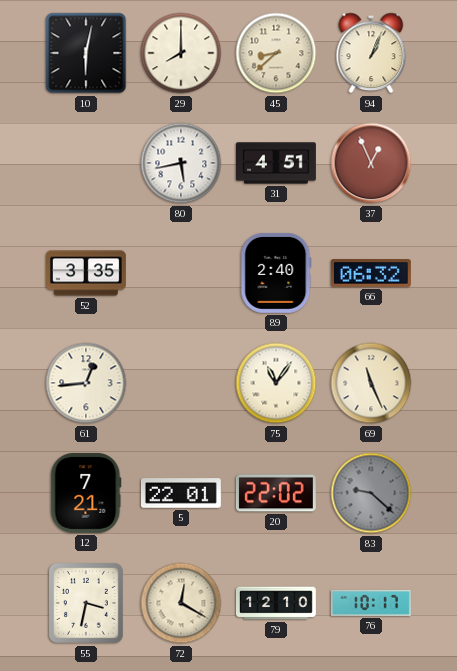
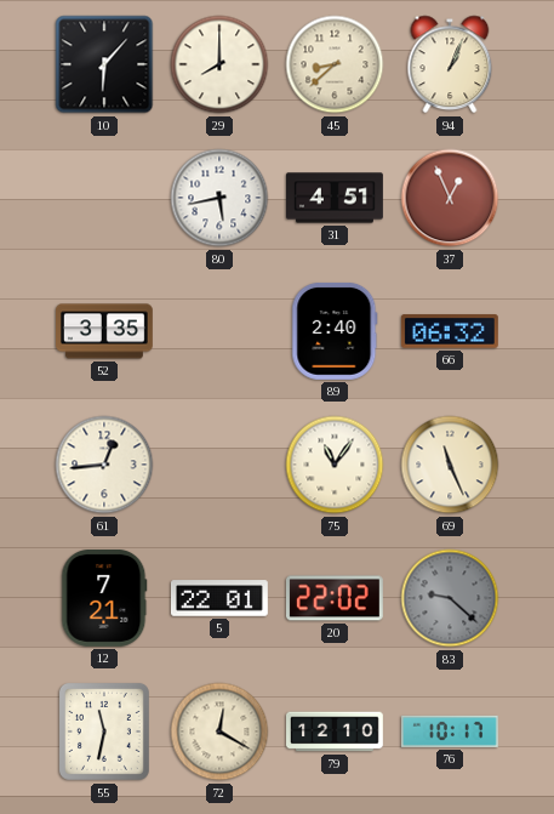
10: 6:02 -> 6:07
55: 3:32 -> 11:32
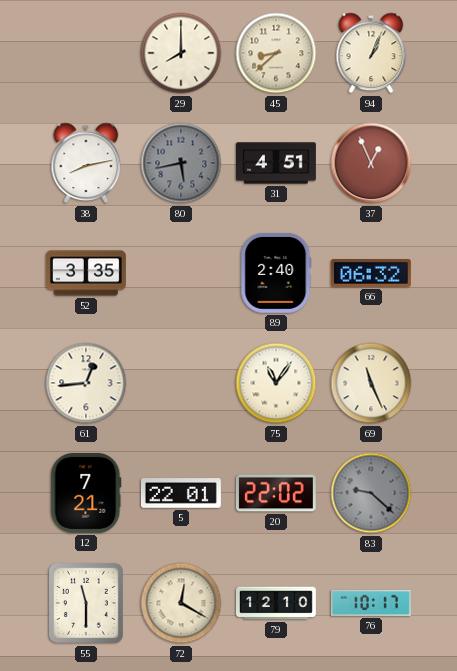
10: 6:07 -> none
38: none -> 8:13
80 dial: white -> grey
55: 11:32 -> 11:30
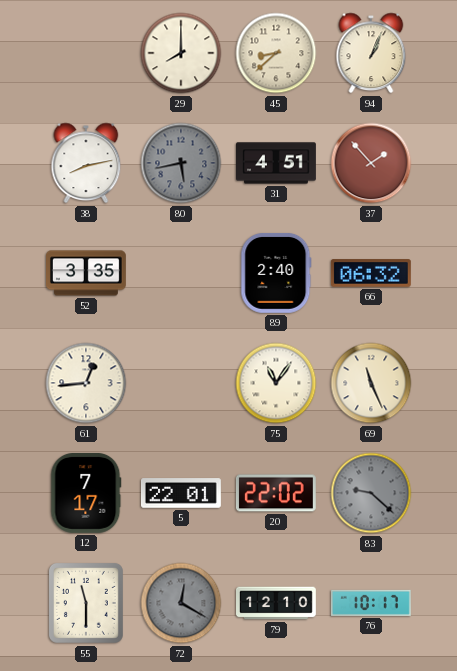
37: 12:56 -> 1:53
12: 7:21 -> 7:17
72 dial: cream -> grey
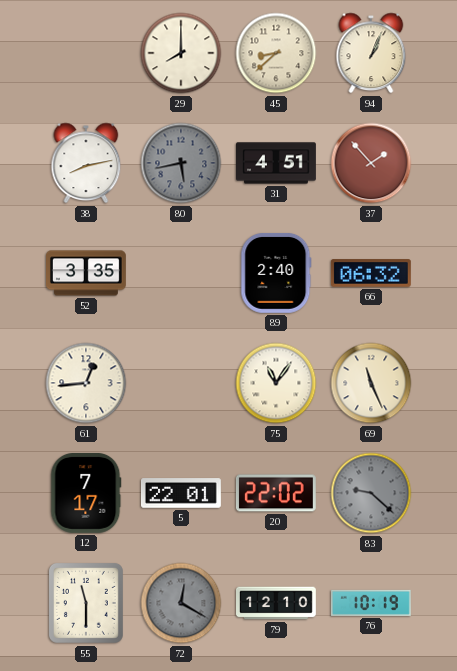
76: 10:17 -> 10:19
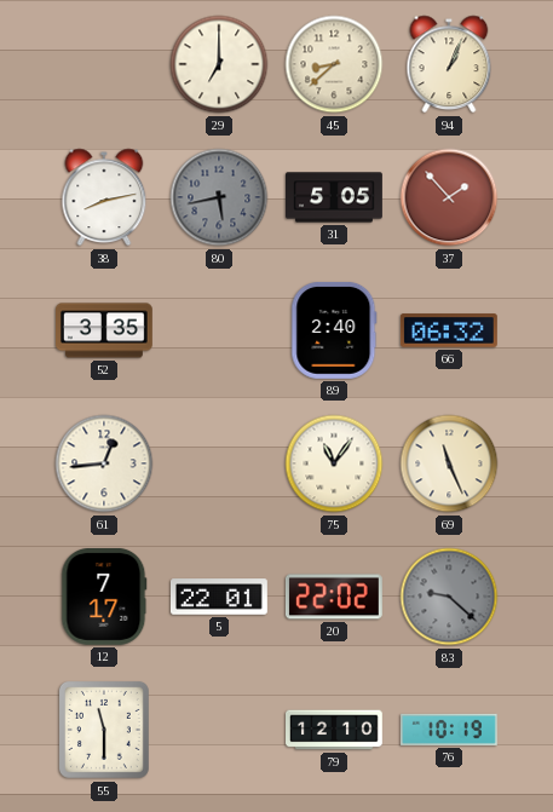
29: 8:00 -> 7:00
31: 4:51 -> 5:05
72: 12:20 -> none
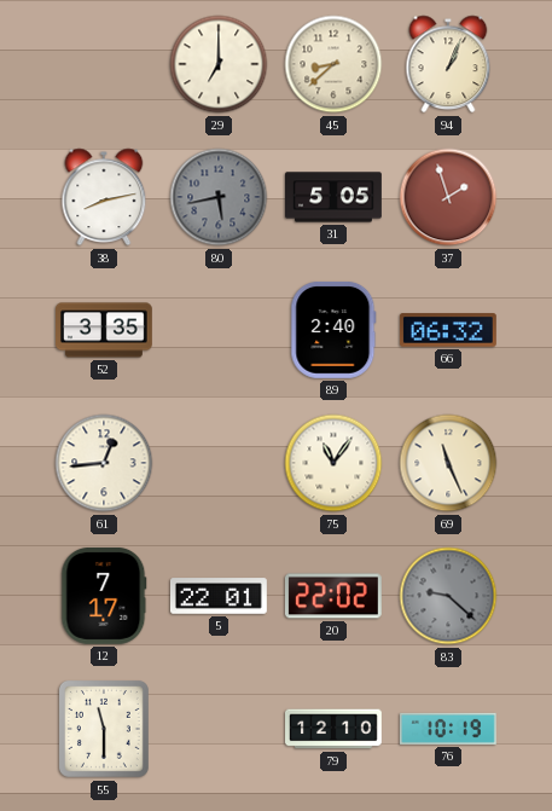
37: 1:53 -> 1:57
